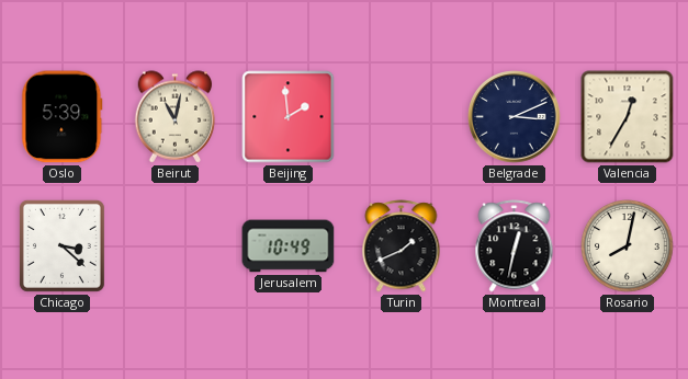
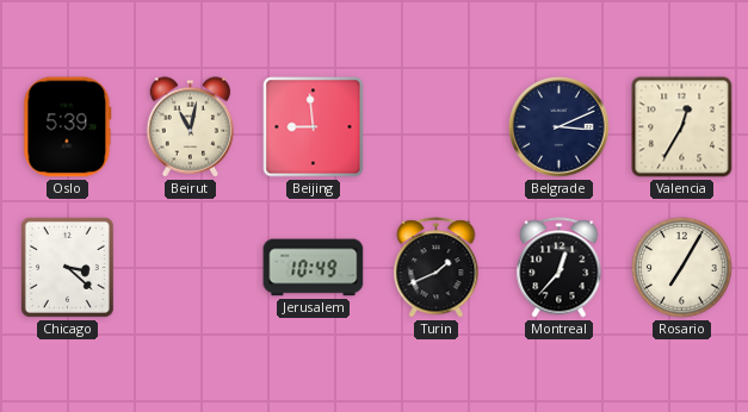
Beijing: 1:59 -> 8:59
Montreal: 12:32 -> 12:37
Rosario: 8:02 -> 7:05
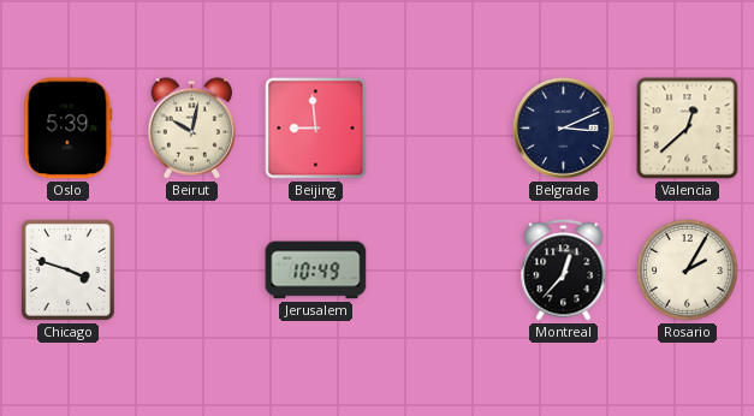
Beirut: 11:02 -> 10:02
Valencia: 12:35 -> 12:38
Chicago: 3:22 -> 3:48
Turin: 1:41 -> none
Rosario: 7:05 -> 2:05
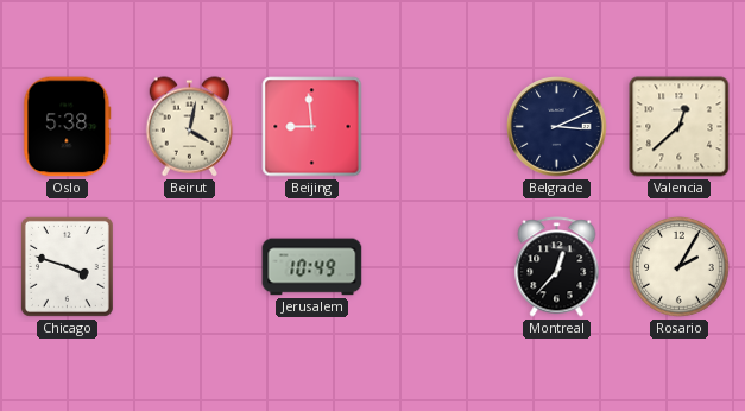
Oslo: 5:39 -> 5:38
Beirut: 10:02 -> 4:02
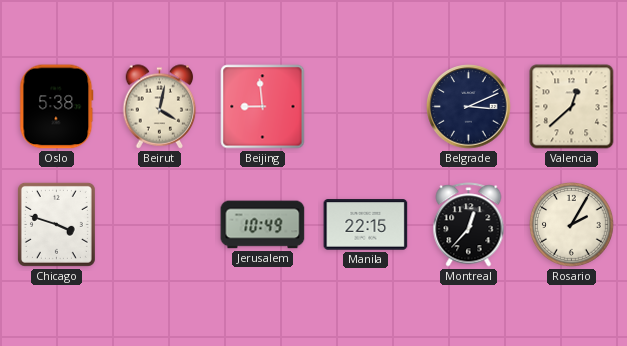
Manila: none -> 22:15
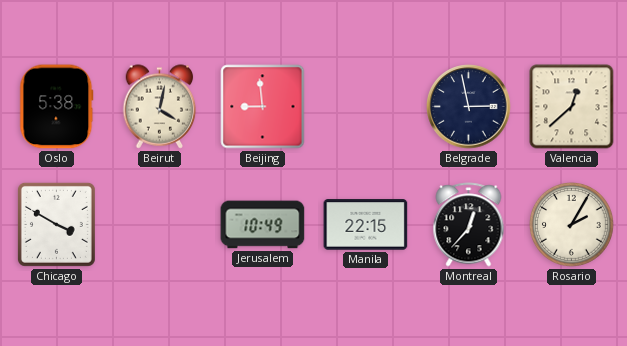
Belgrade: 3:11 -> 2:58
Chicago: 3:48 -> 3:50
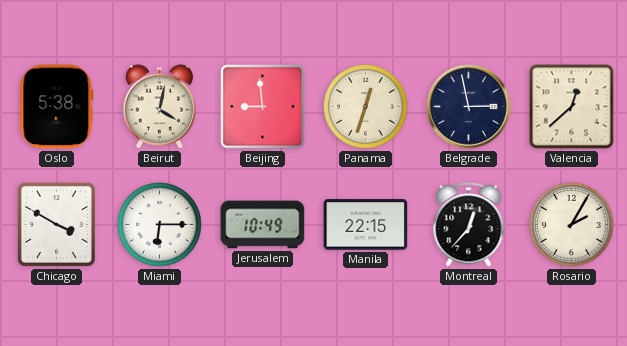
Panama: none -> 12:33
Miami: none -> 6:15
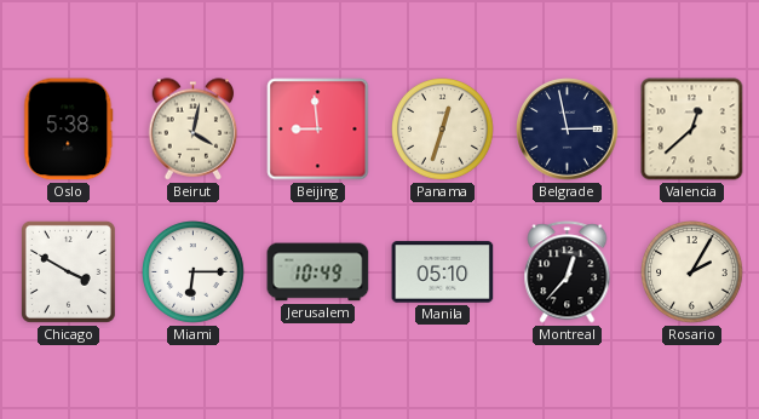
Manila: 22:15 -> 05:10
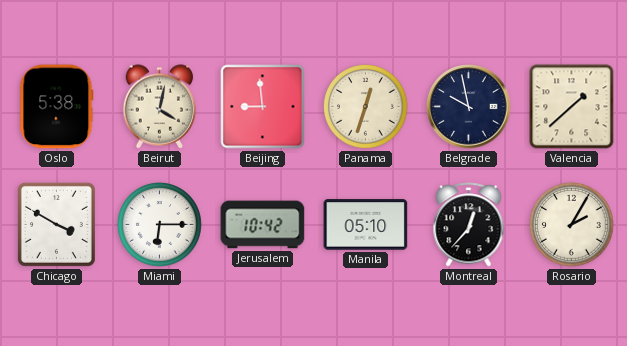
Belgrade: 2:58 -> 9:58
Valencia: 12:38 -> 1:38
Jerusalem: 10:49 -> 10:42
